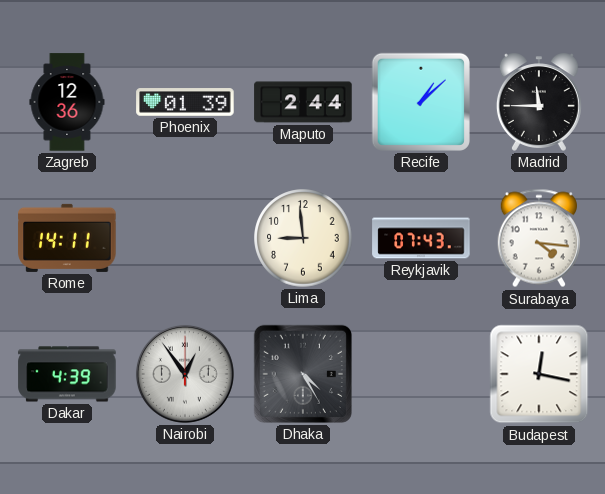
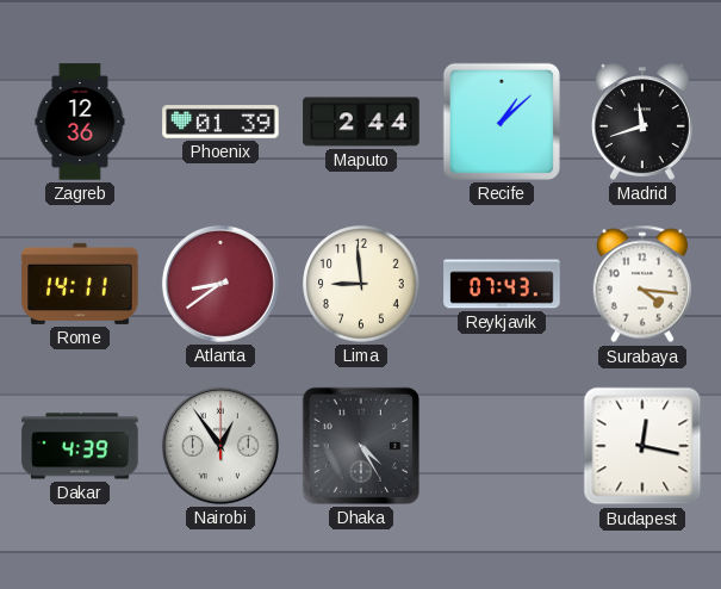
Madrid: 11:45 -> 11:42
Atlanta: none -> 8:39
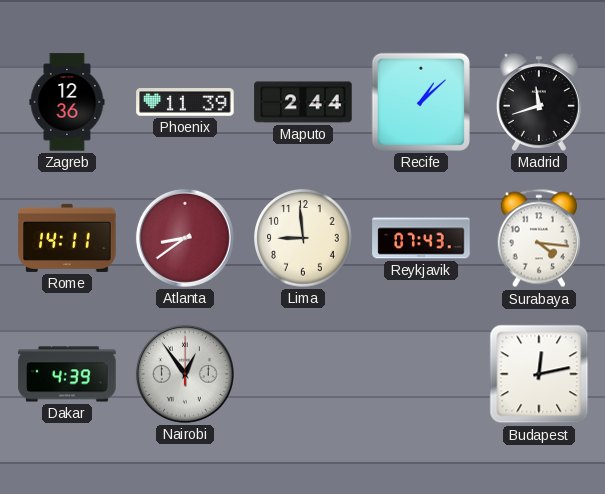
Phoenix: 01:39 -> 11:39
Dhaka: 4:25 -> none
Budapest: 12:17 -> 12:13
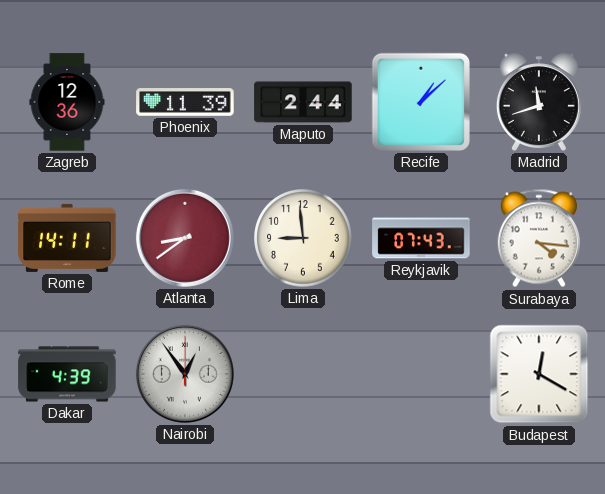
Budapest: 12:13 -> 12:20
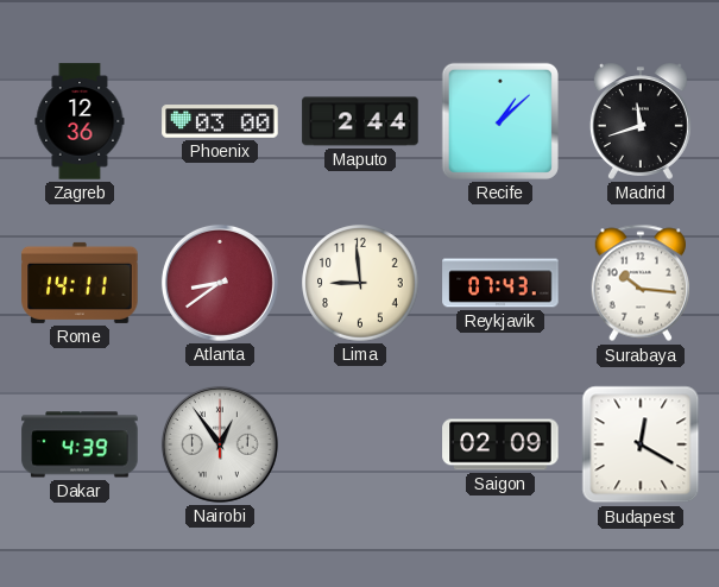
Phoenix: 11:39 -> 03:00
Surabaya: 4:16 -> 10:16
Saigon: none -> 02:09
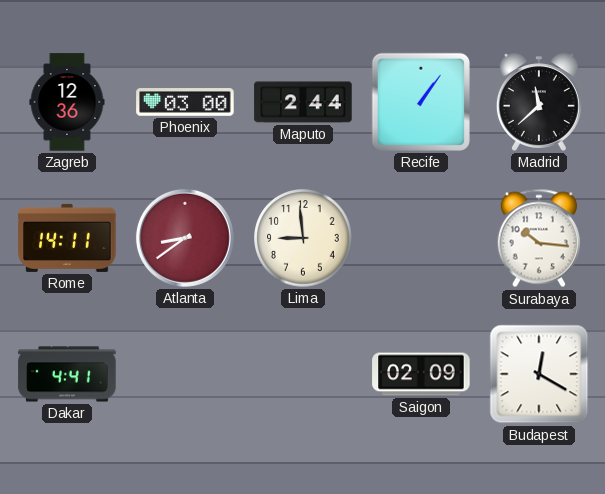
Recife: 1:08 -> 1:06
Madrid: 11:42 -> 11:38
Reykjavik: 07:43 -> none
Dakar: 4:39 -> 4:41
Nairobi: 12:54 -> none
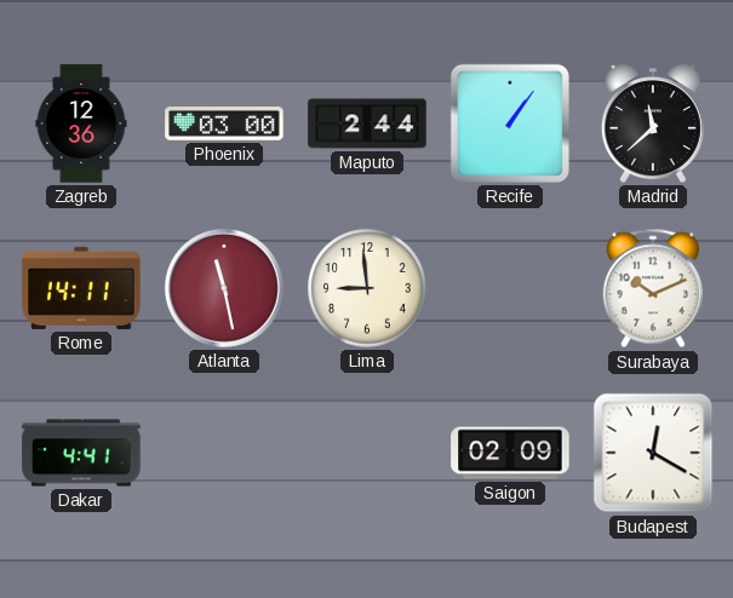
Atlanta: 8:39 -> 11:28
Surabaya: 10:16 -> 10:11
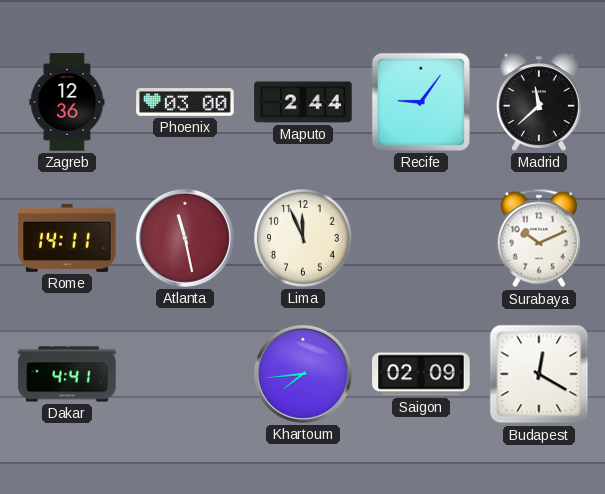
Recife: 1:06 -> 9:06
Lima: 8:59 -> 11:56
Khartoum: none -> 7:44
